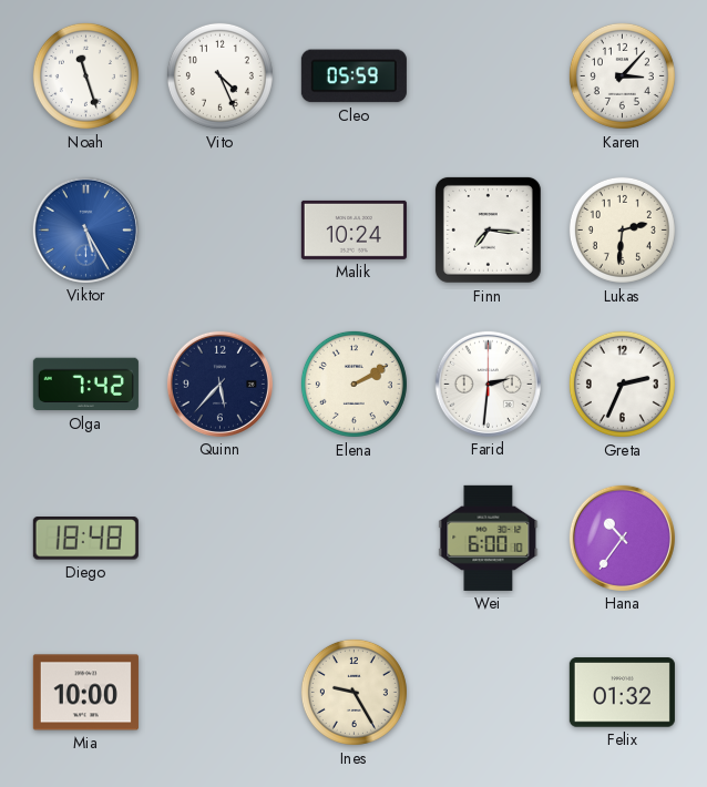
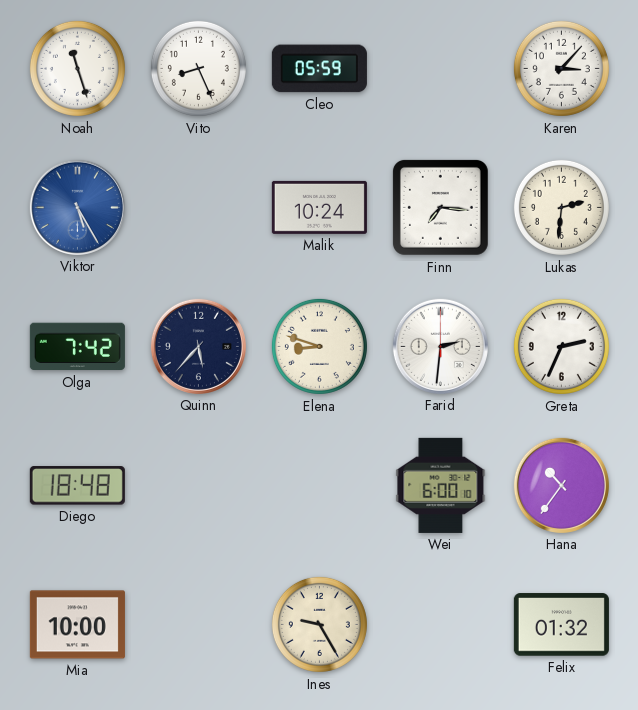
Vito: 4:26 -> 8:26
Elena: 2:10 -> 8:48
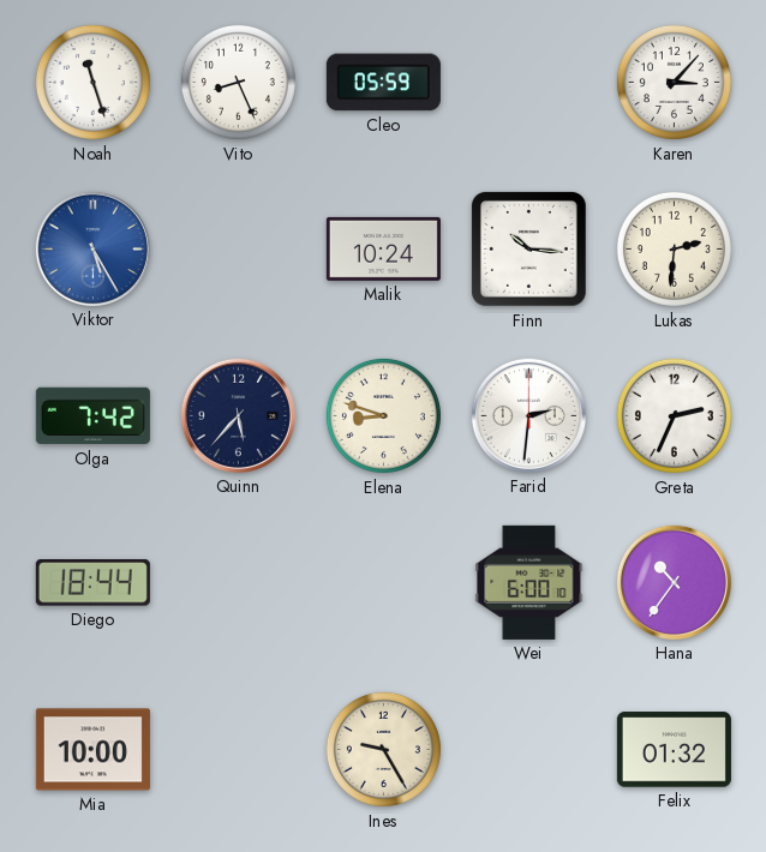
Finn: 7:16 -> 10:16
Diego: 18:48 -> 18:44
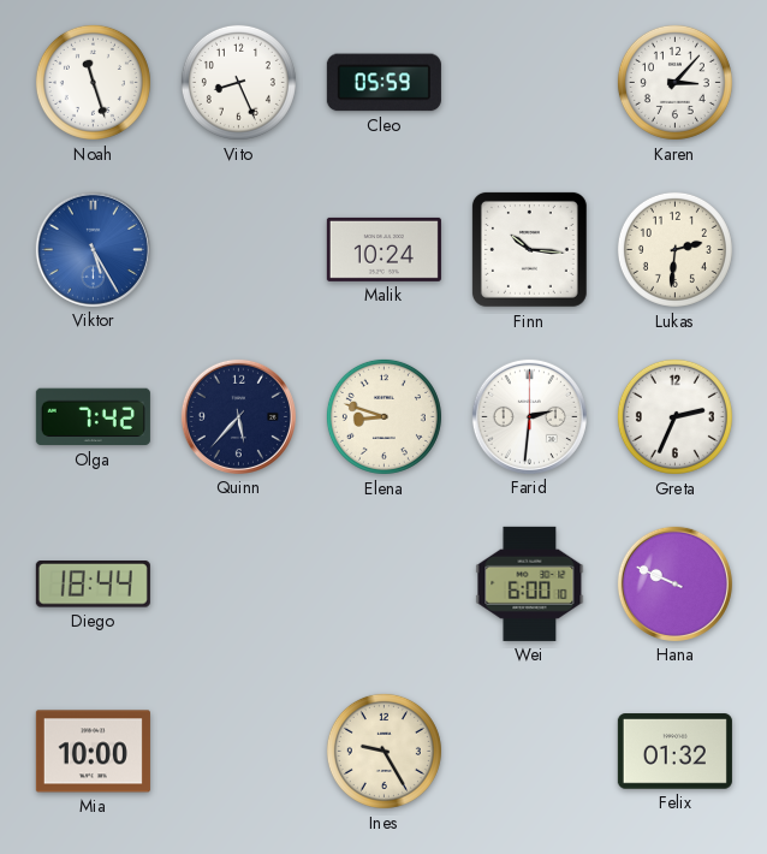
Hana: 10:36 -> 9:49
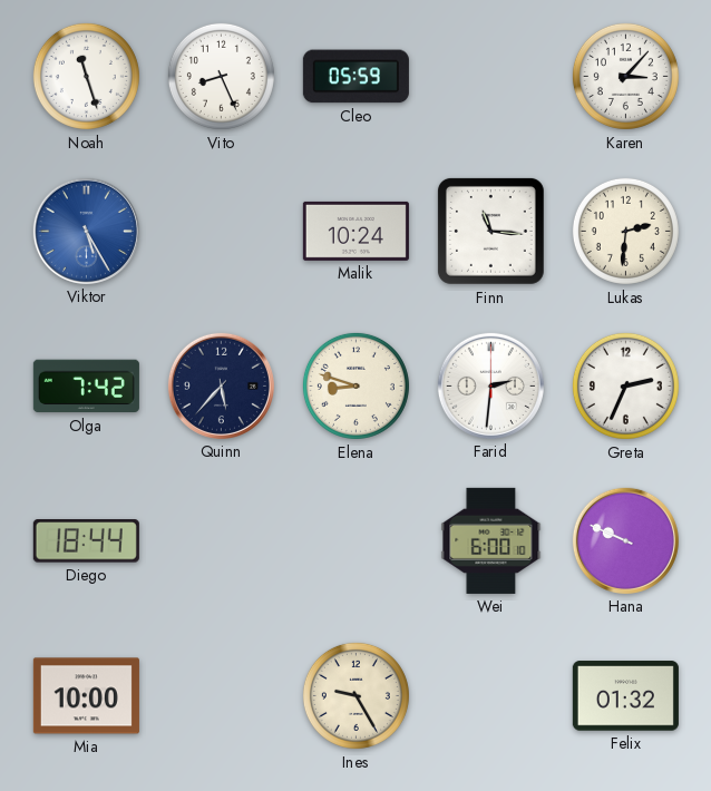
Finn: 10:16 -> 11:16
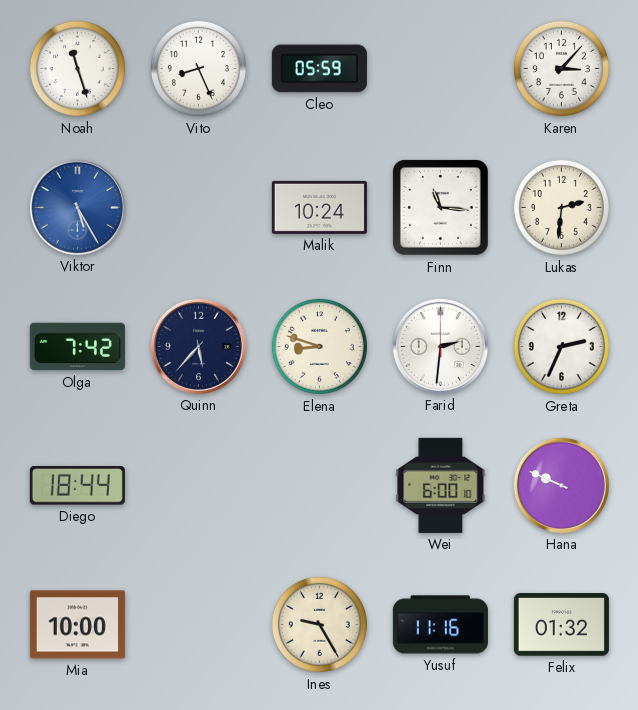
Yusuf: none -> 11:16
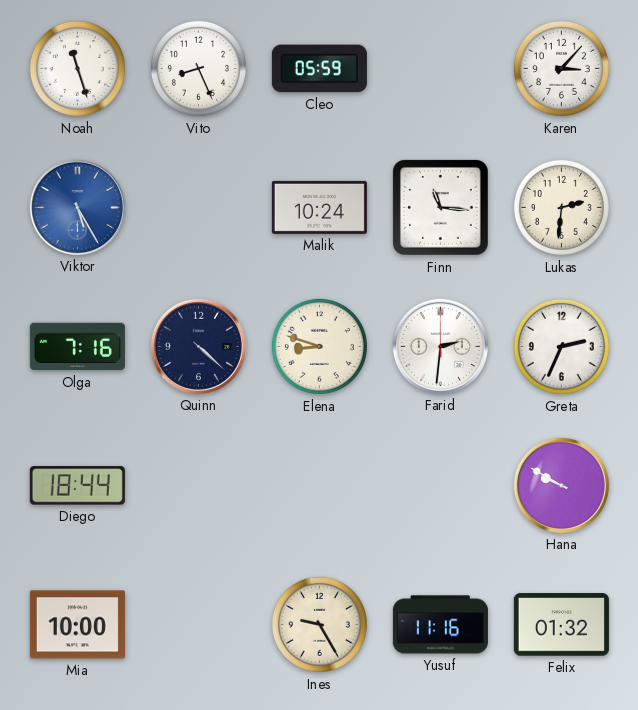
Olga: 7:42 -> 7:16
Quinn: 5:37 -> 4:22
Wei: 6:00 -> none
Hana: 9:49 -> 9:50
